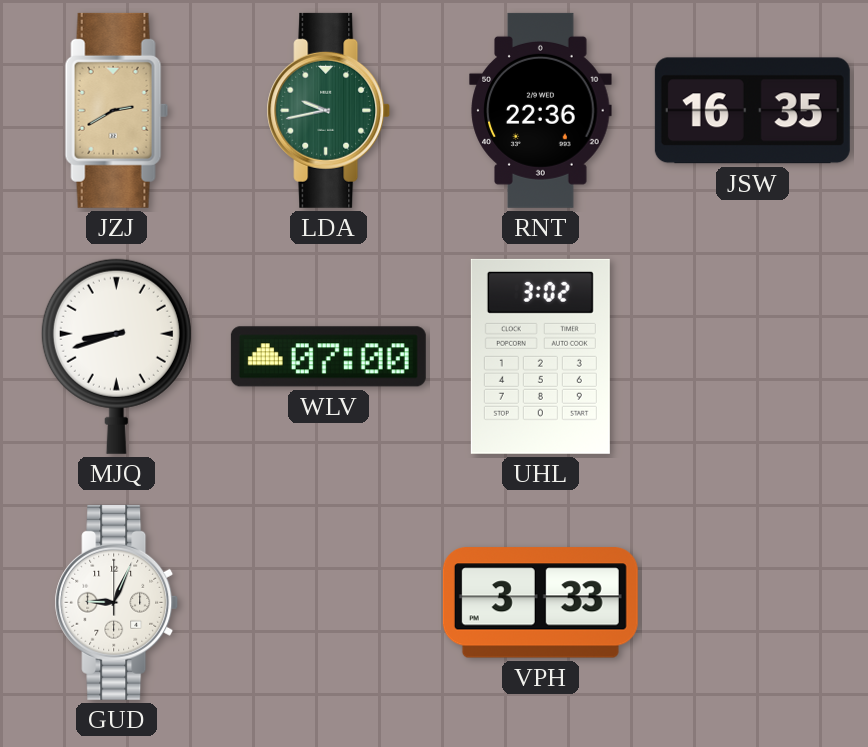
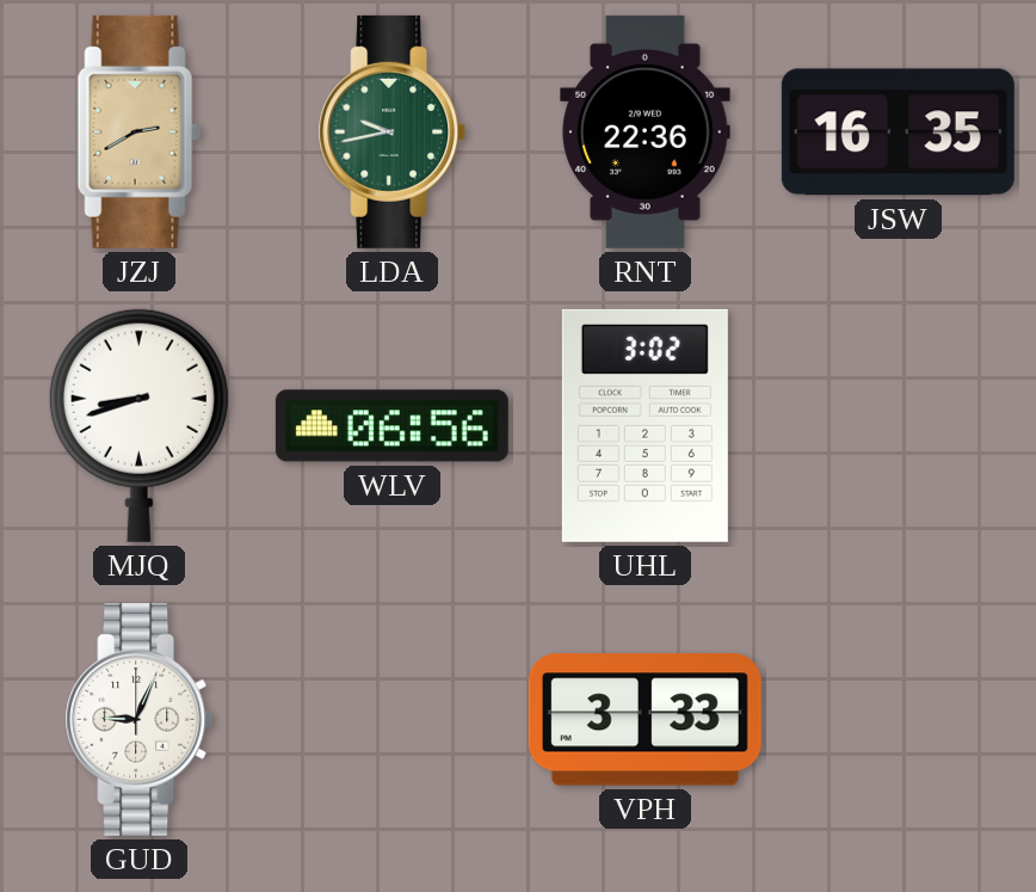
WLV: 07:00 -> 06:56
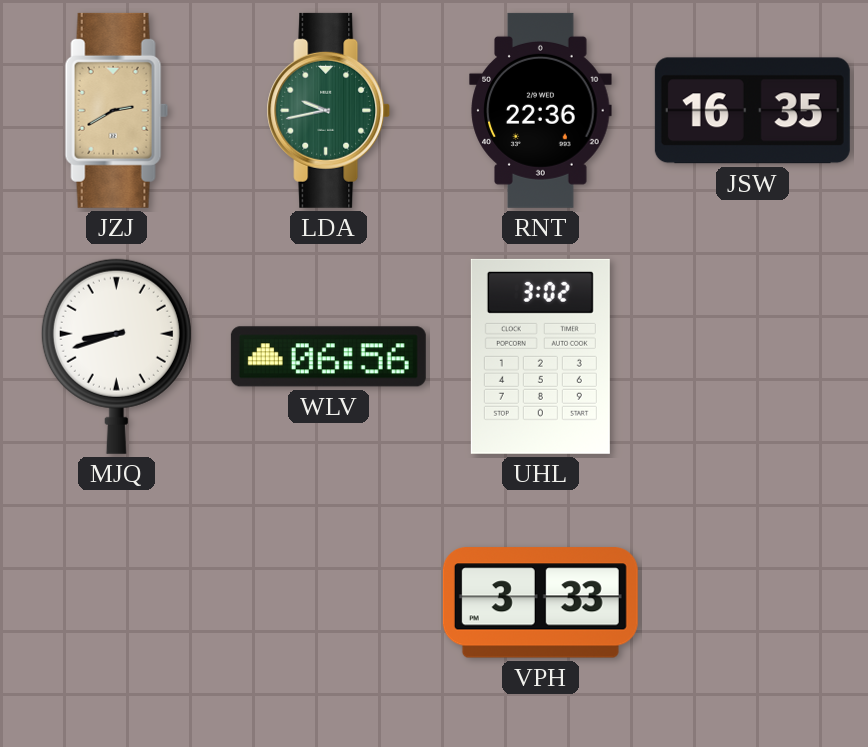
GUD: 9:04 -> none
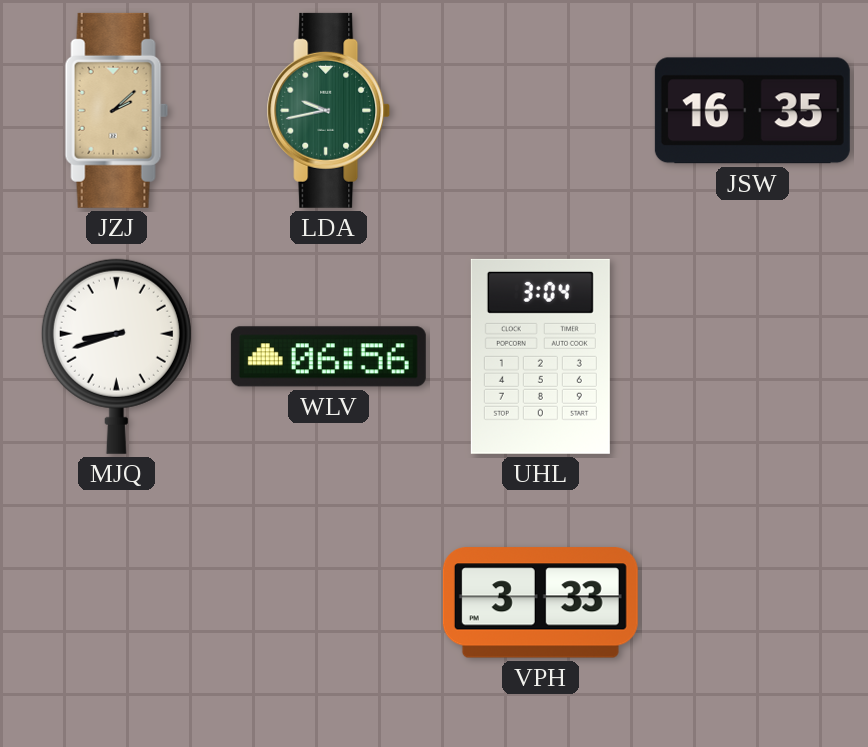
JZJ: 2:40 -> 2:08
RNT: 22:36 -> none
UHL: 3:02 -> 3:04
